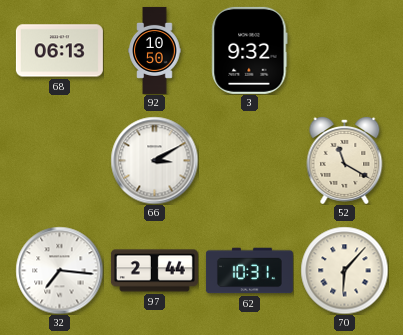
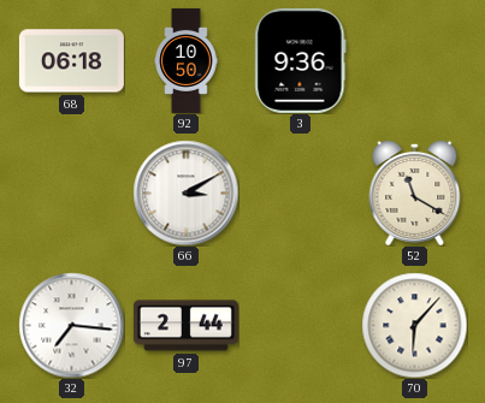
68: 06:13 -> 06:18
3: 9:32 -> 9:36
62: 10:31 -> none
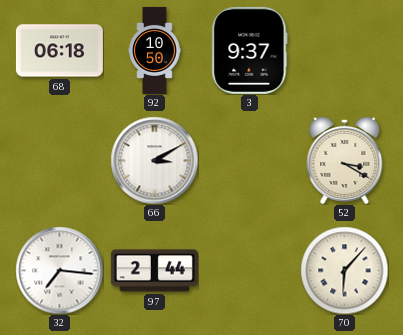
3: 9:36 -> 9:37
52: 11:20 -> 3:20
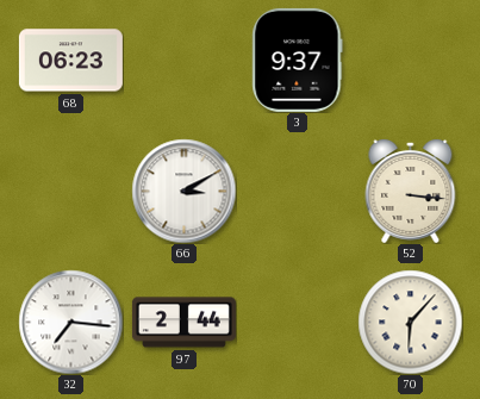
68: 06:18 -> 06:23
92: 10:50 -> none
52: 3:20 -> 3:16
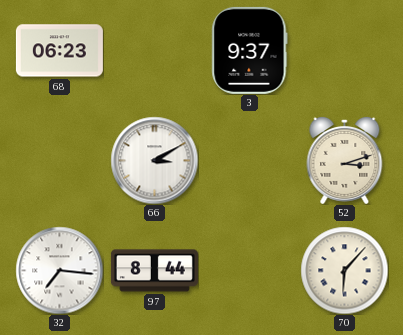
52: 3:16 -> 3:12
97: 2:44 -> 8:44
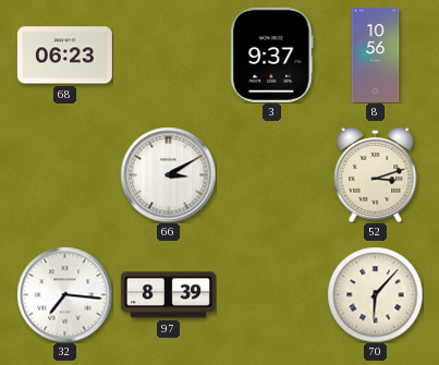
8: none -> 10:56
97: 8:44 -> 8:39
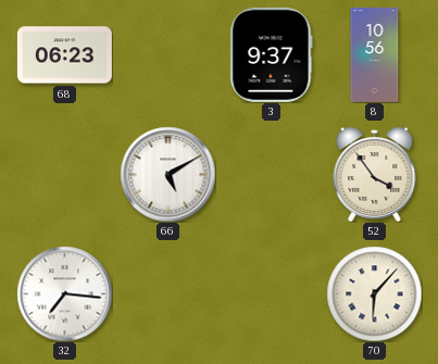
66: 3:10 -> 5:10
52: 3:12 -> 3:54
97: 8:39 -> none
